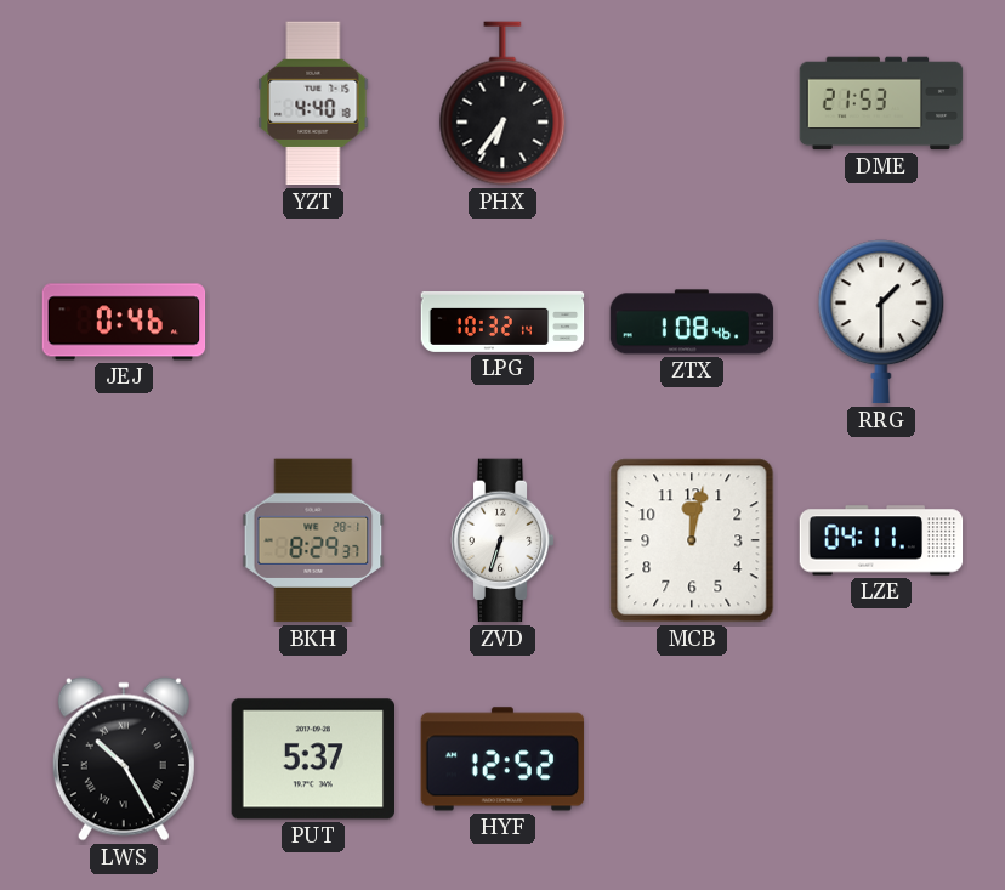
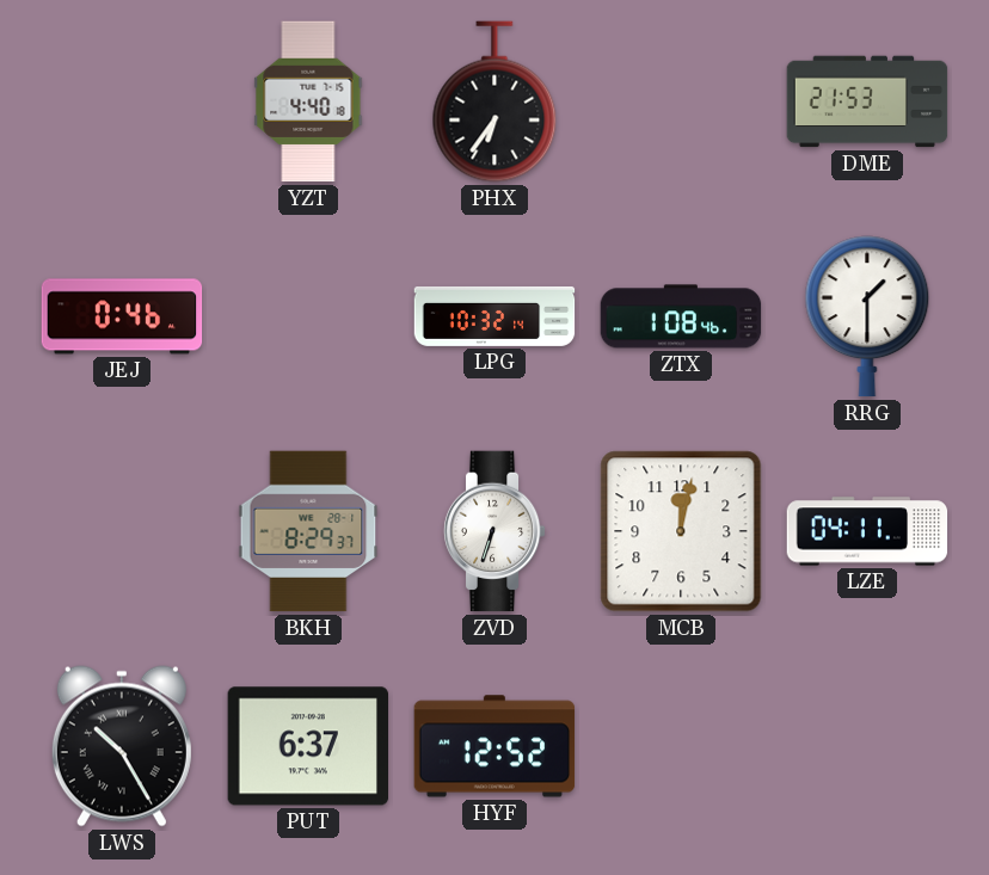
PUT: 5:37 -> 6:37
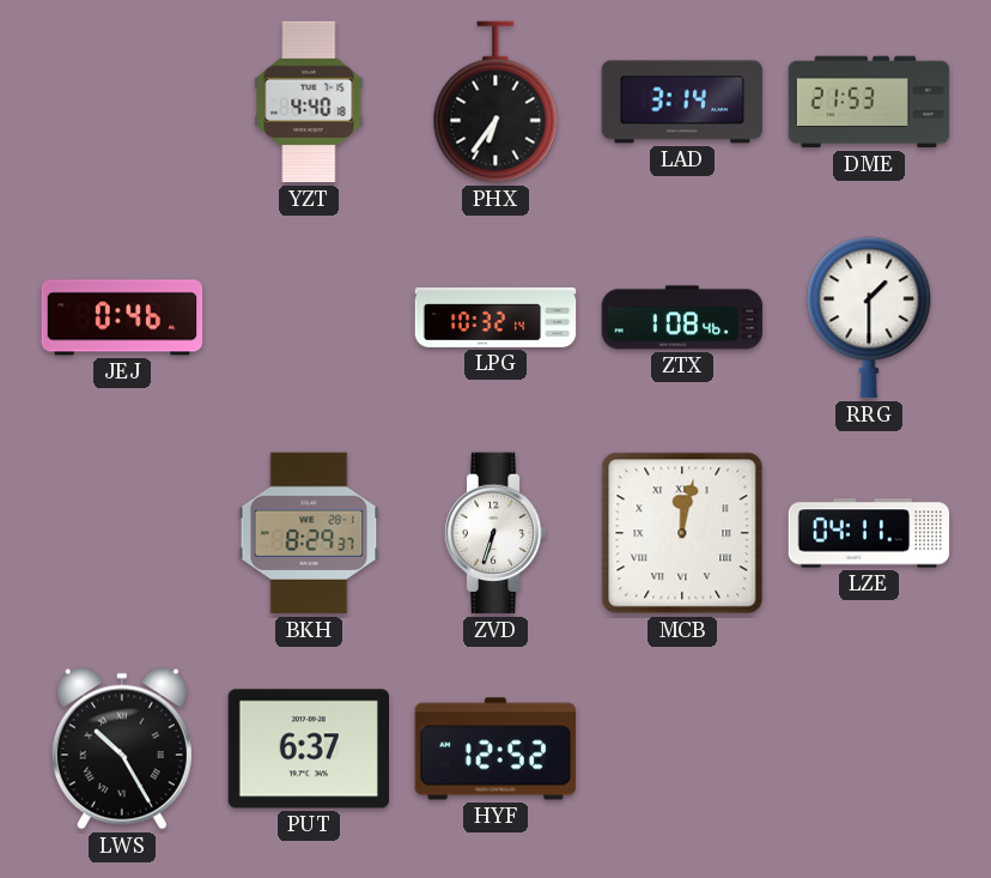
LAD: none -> 3:14
MCB numerals: Arabic -> Roman
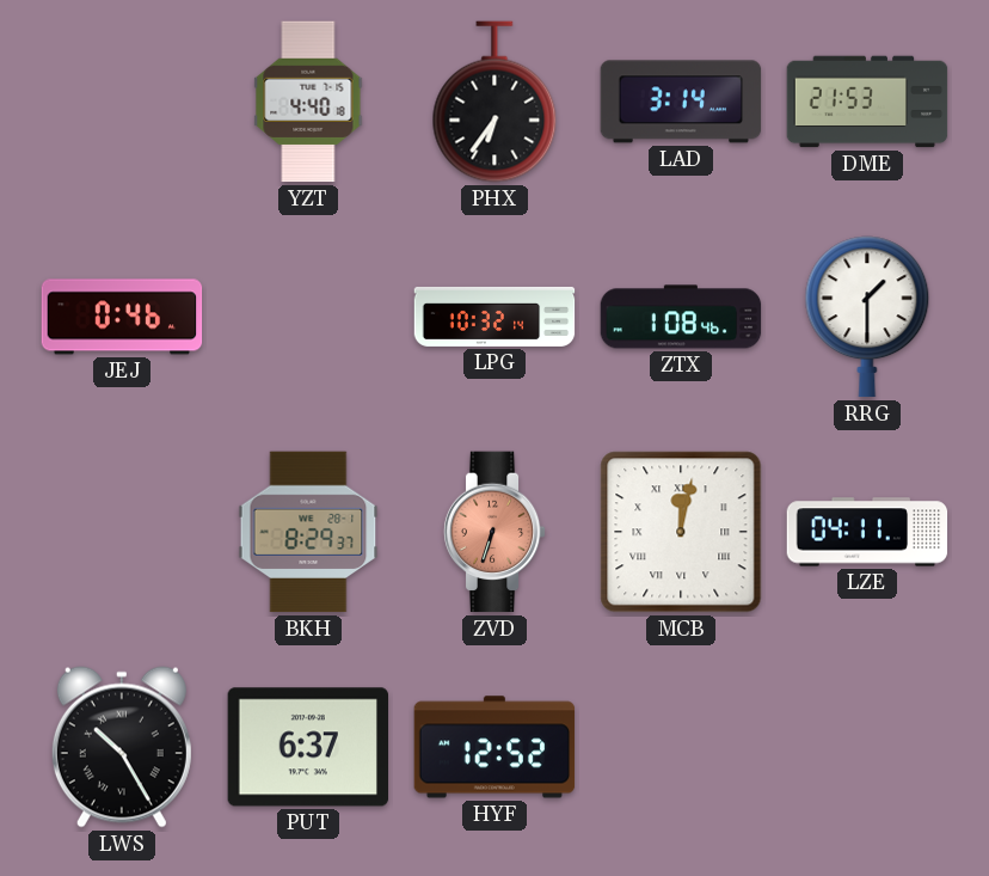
ZVD dial: white -> salmon
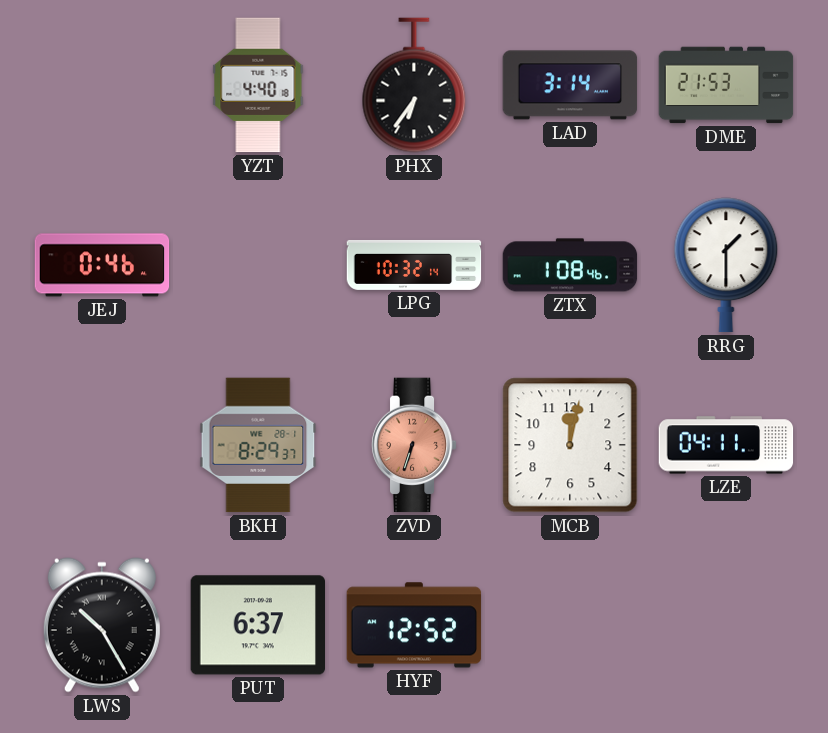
MCB numerals: Roman -> Arabic
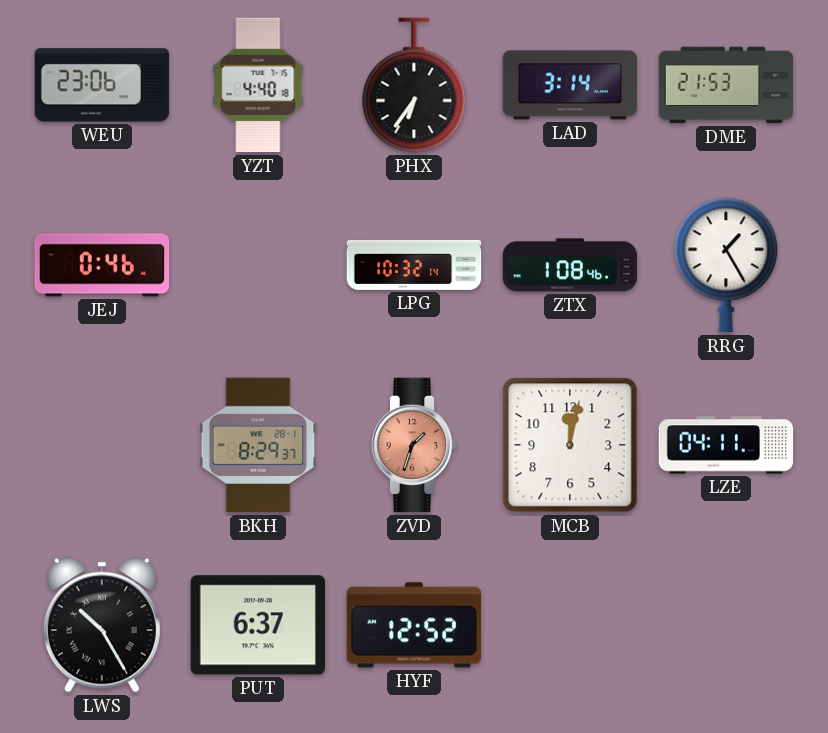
WEU: none -> 23:06
RRG: 1:30 -> 1:25
ZVD: 6:33 -> 1:33
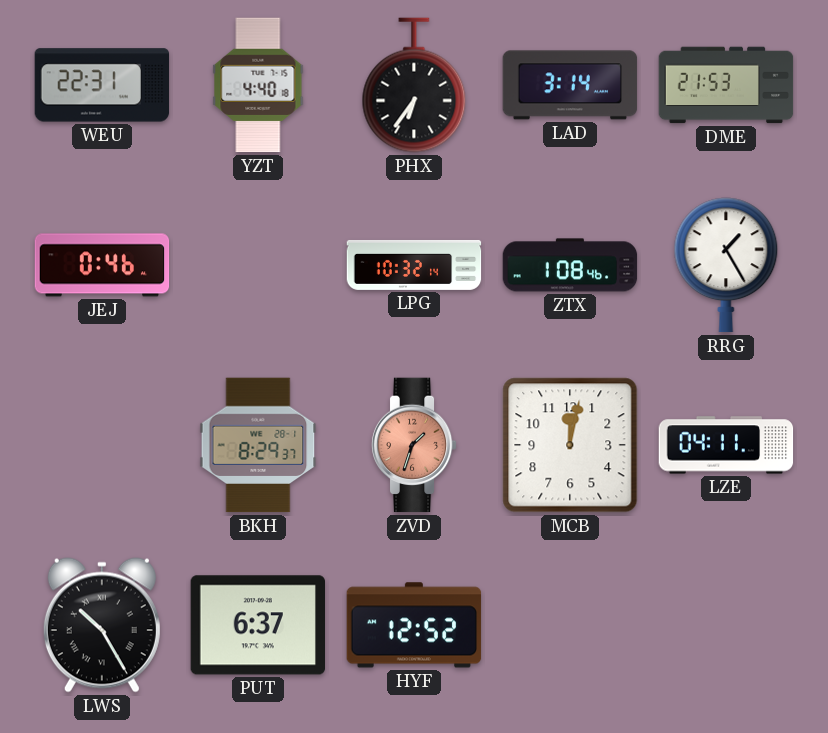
WEU: 23:06 -> 22:31
